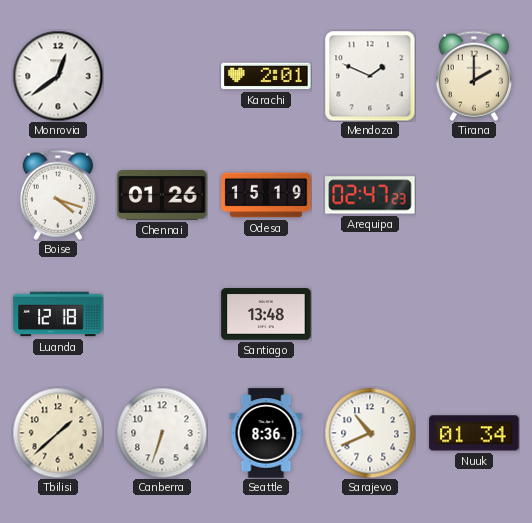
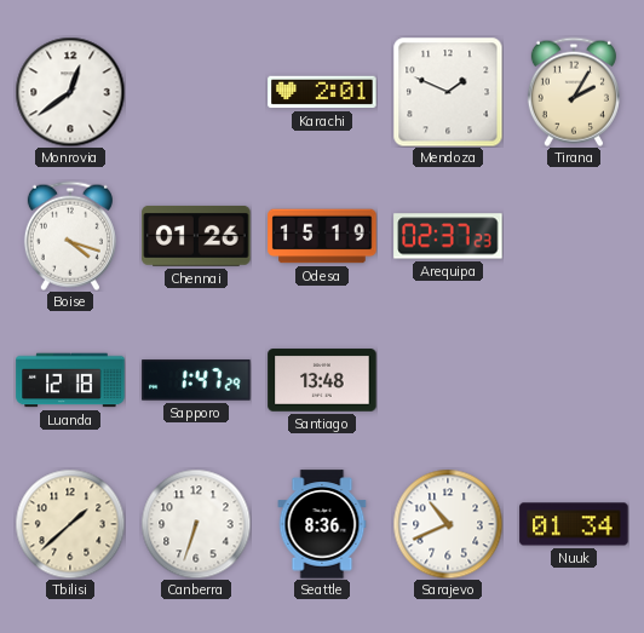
Tirana: 2:00 -> 2:05
Arequipa: 02:47 -> 02:37
Sapporo: none -> 1:47
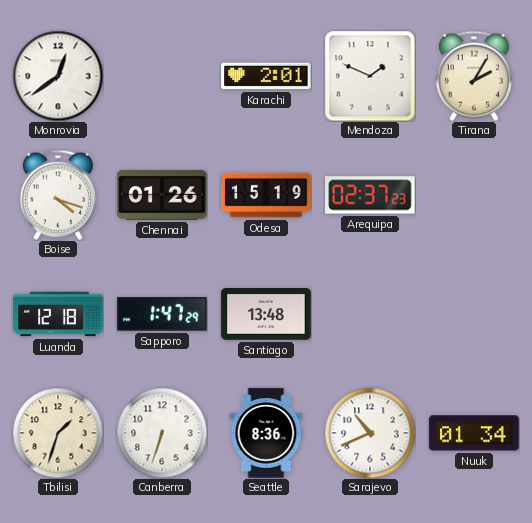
Tbilisi: 1:38 -> 1:33
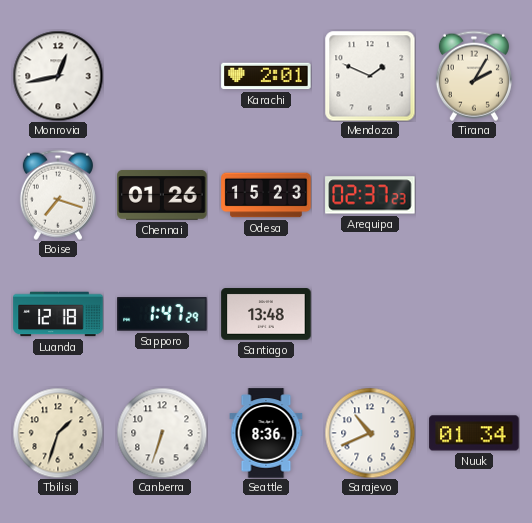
Monrovia: 12:39 -> 12:43
Boise: 4:18 -> 7:18
Odesa: 15:19 -> 15:23
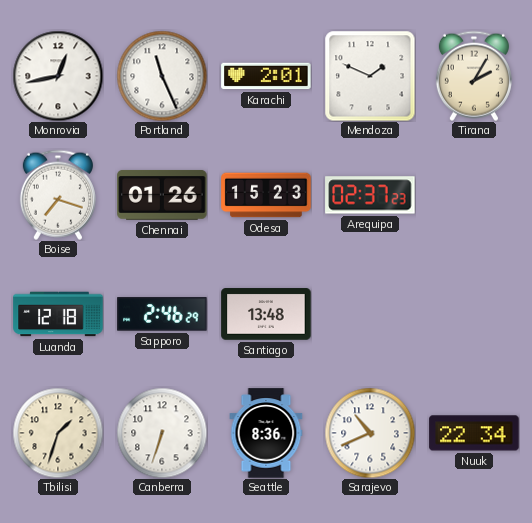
Portland: none -> 11:26
Sapporo: 1:47 -> 2:46
Nuuk: 01:34 -> 22:34
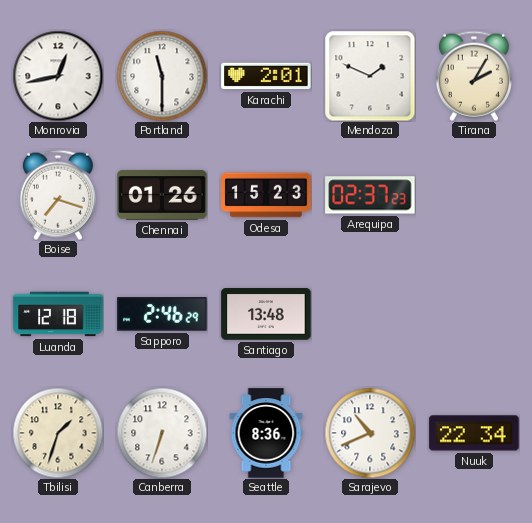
Portland: 11:26 -> 11:30
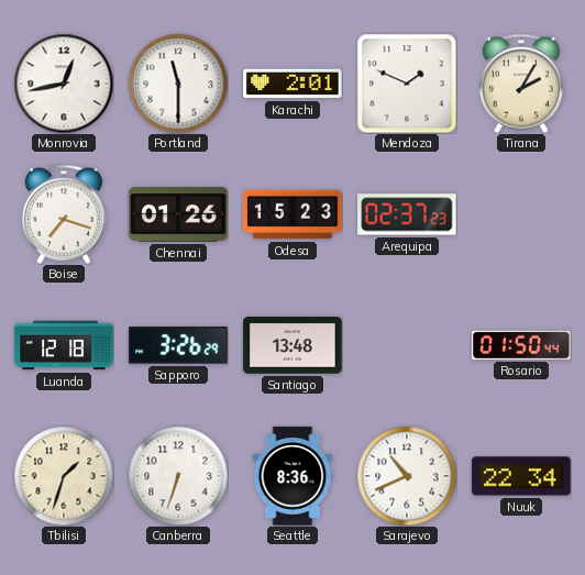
Sapporo: 2:46 -> 3:26
Rosario: none -> 01:50
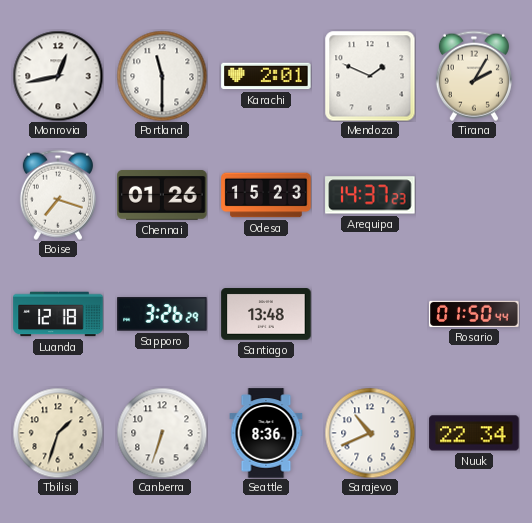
Arequipa: 02:37 -> 14:37
